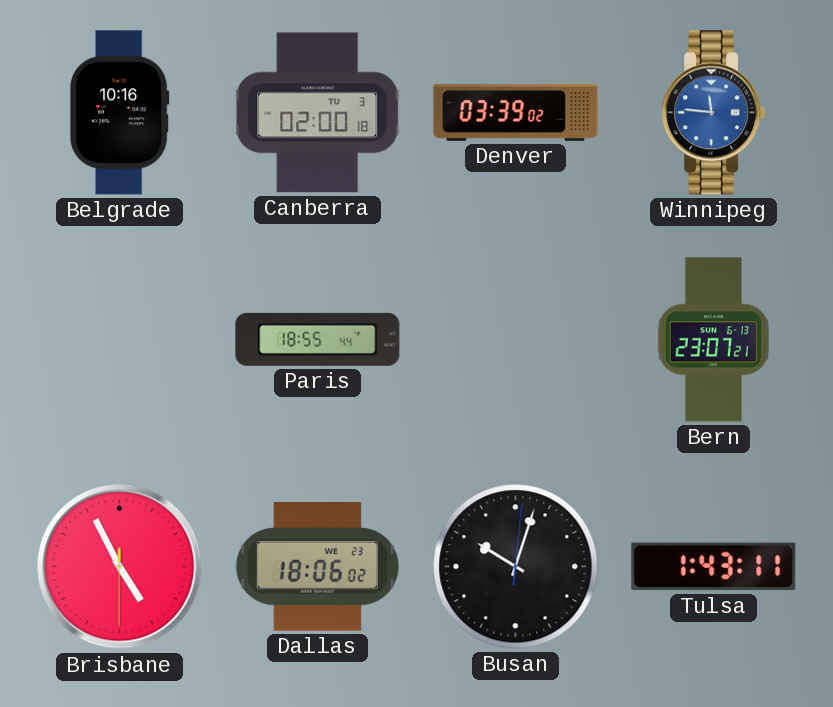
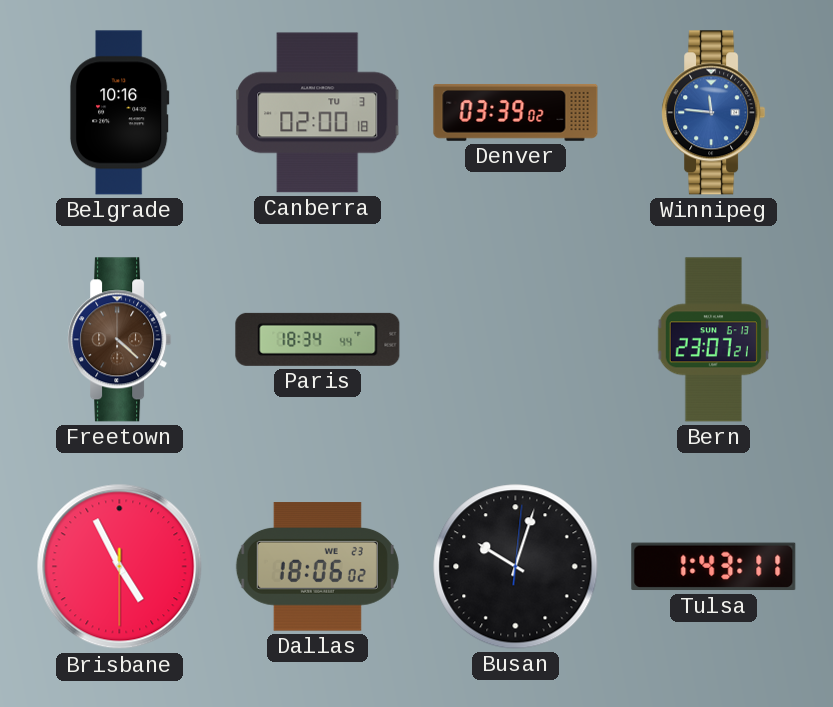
Freetown: none -> 4:22
Paris: 18:55 -> 18:34
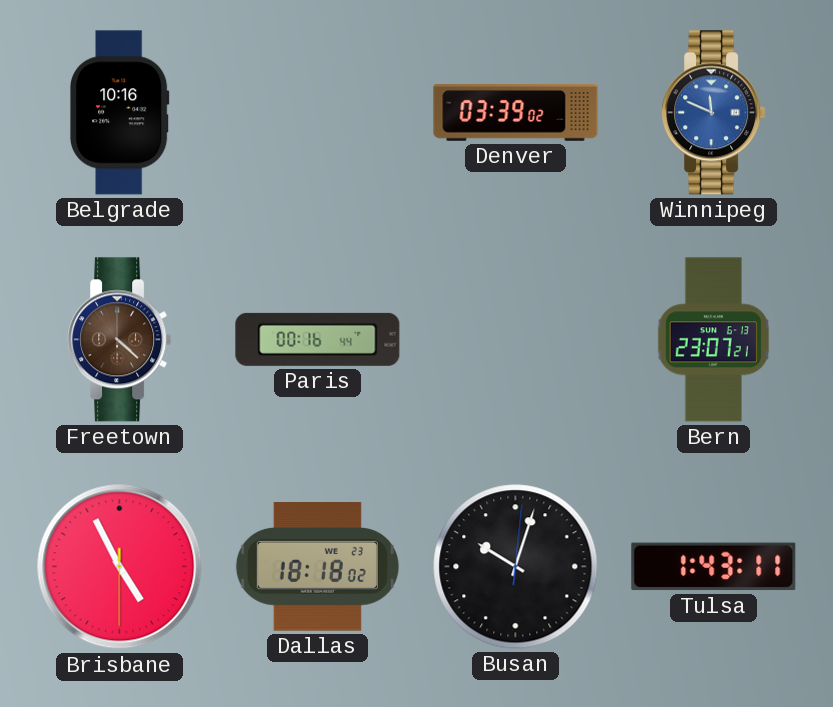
Canberra: 02:00 -> none
Winnipeg: 11:46 -> 11:49
Paris: 18:34 -> 00:16
Dallas: 18:06 -> 18:18
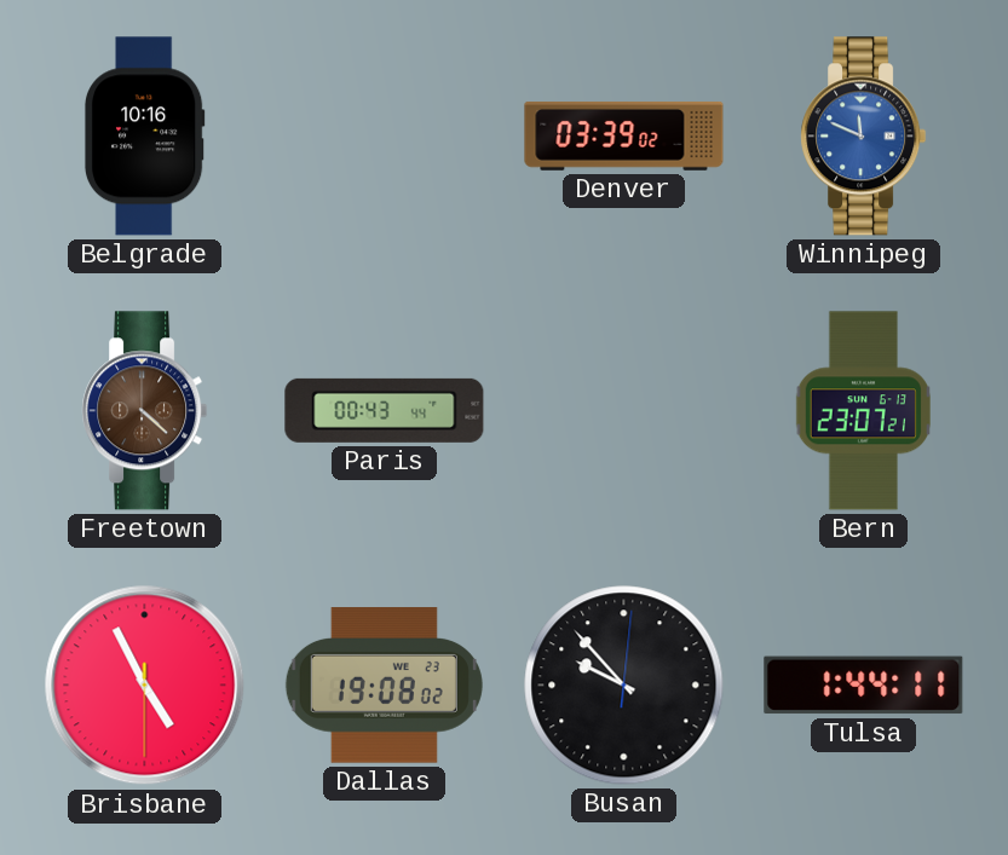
Paris: 00:16 -> 00:43
Dallas: 18:18 -> 19:08
Busan: 10:03 -> 9:53
Tulsa: 1:43 -> 1:44
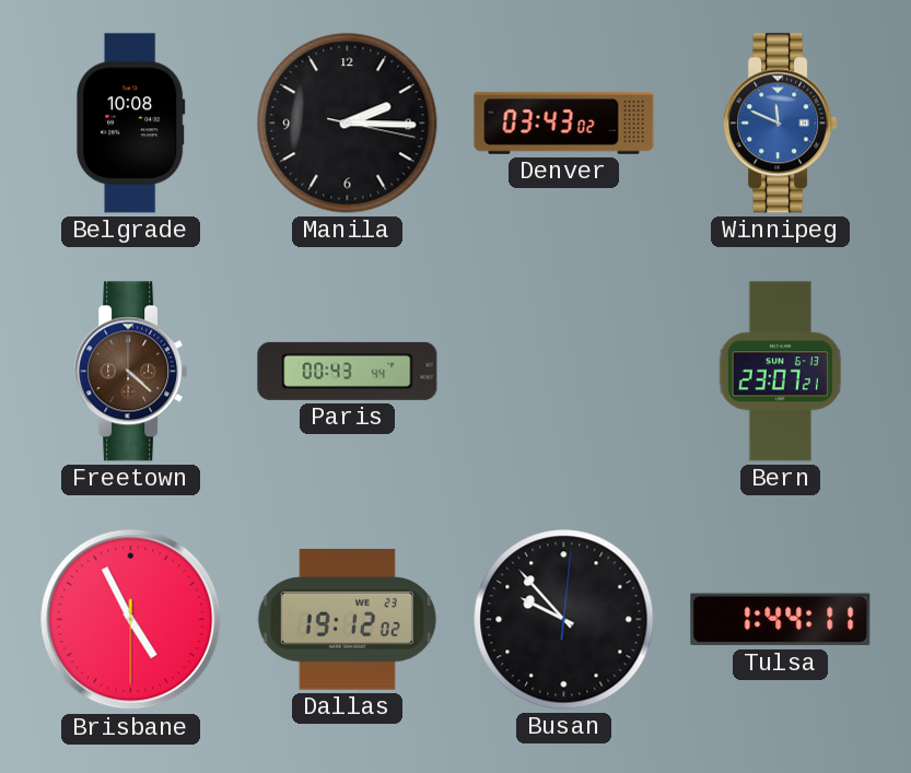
Belgrade: 10:16 -> 10:08
Manila: none -> 2:15
Denver: 03:39 -> 03:43
Dallas: 19:08 -> 19:12
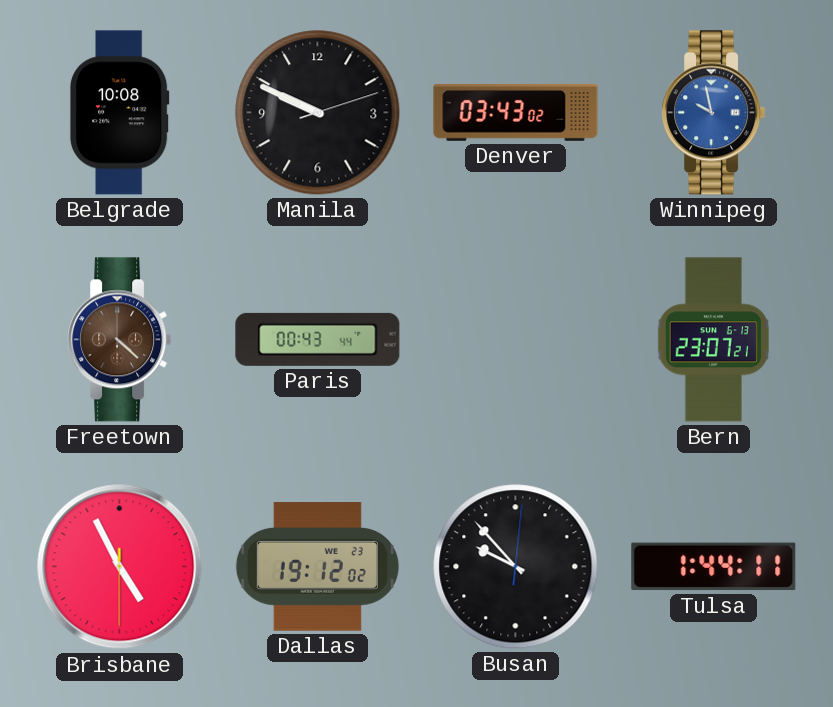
Manila: 2:15 -> 9:49
Winnipeg: 11:49 -> 9:58
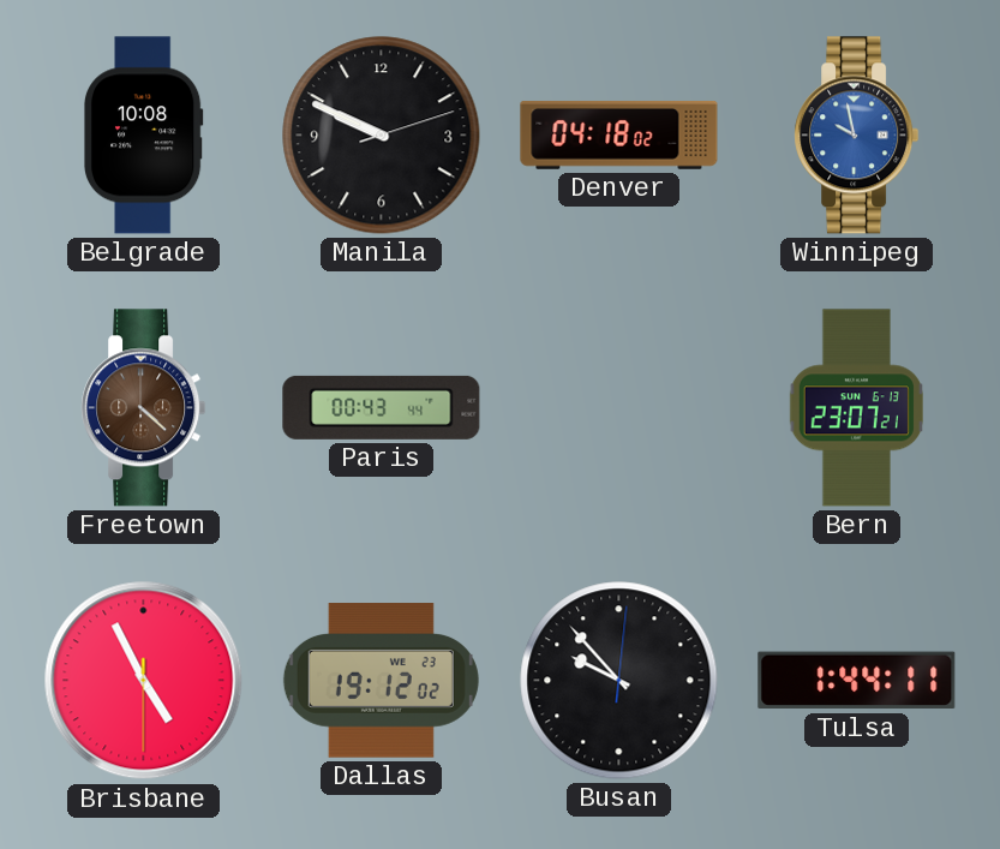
Denver: 03:43 -> 04:18
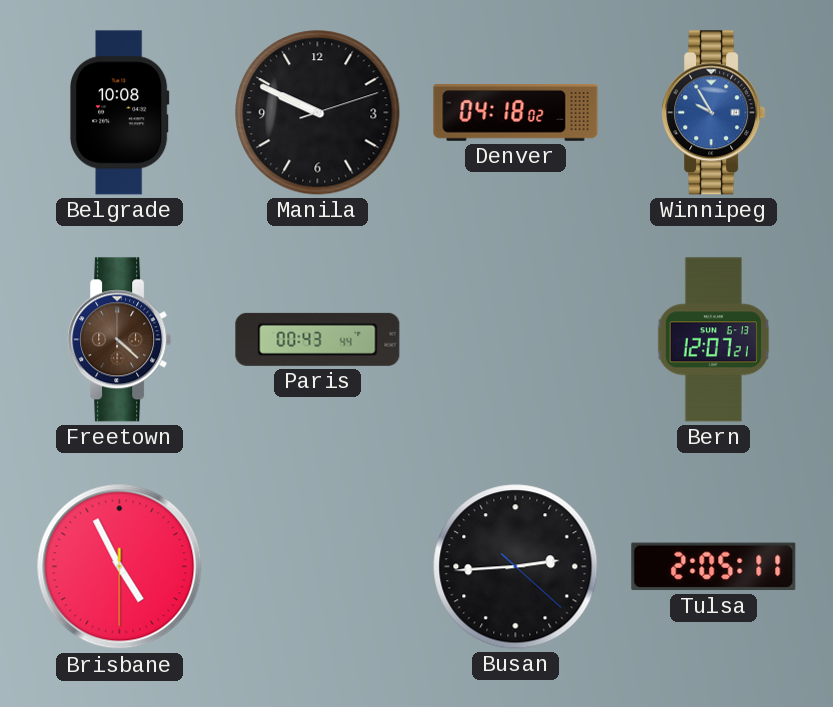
Winnipeg: 9:58 -> 9:55
Bern: 23:07 -> 12:07
Dallas: 19:12 -> none
Busan: 9:53 -> 2:44
Tulsa: 1:44 -> 2:05
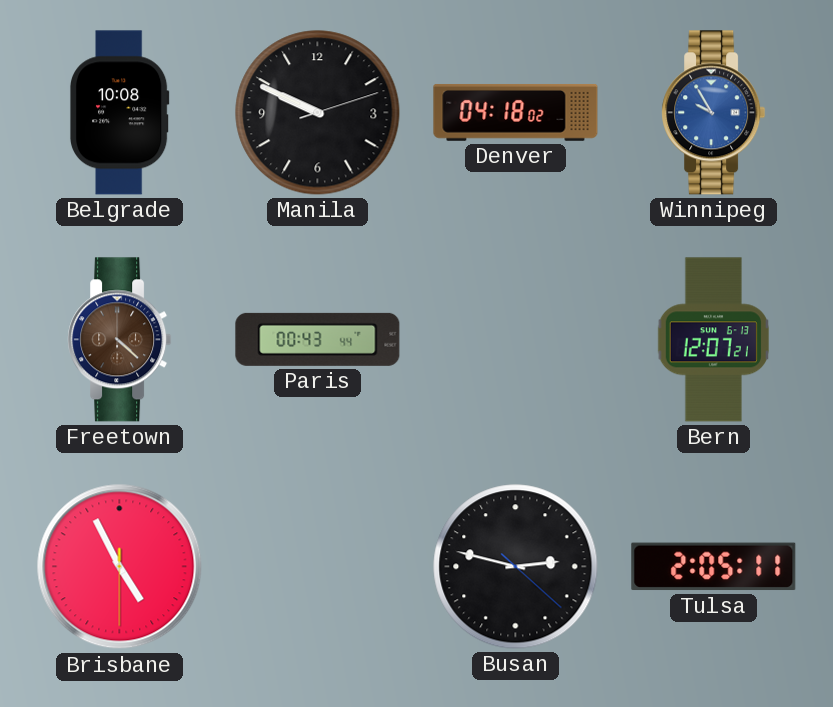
Busan: 2:44 -> 2:47
